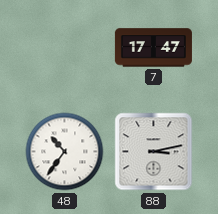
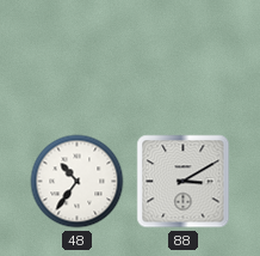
7: 17:47 -> none
88: 3:13 -> 3:10
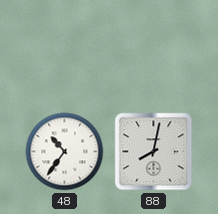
88: 3:10 -> 8:02
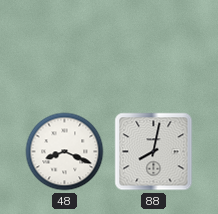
48: 10:36 -> 8:19
